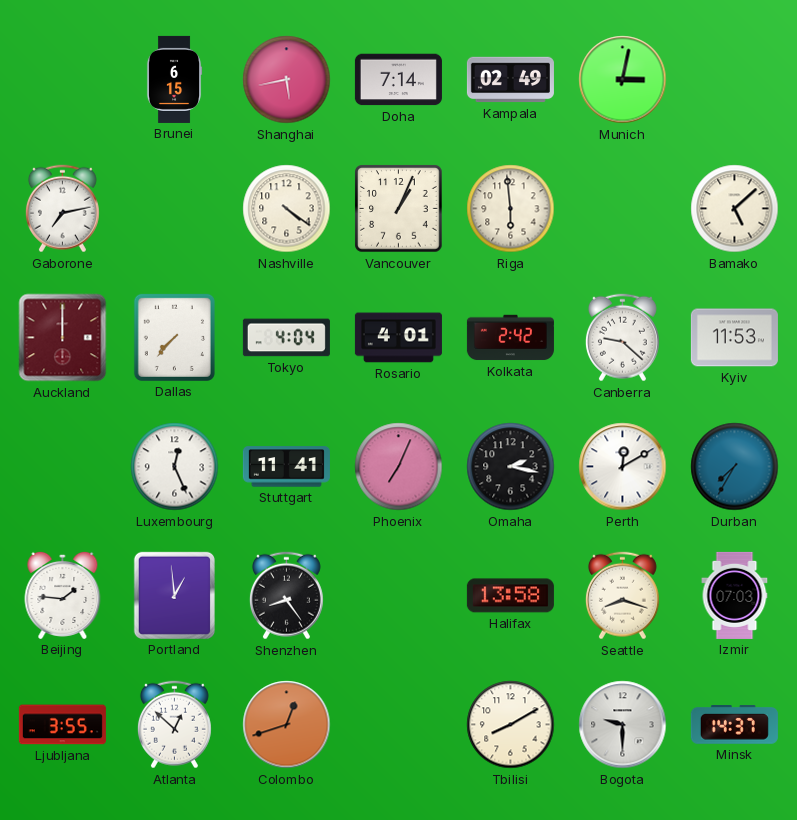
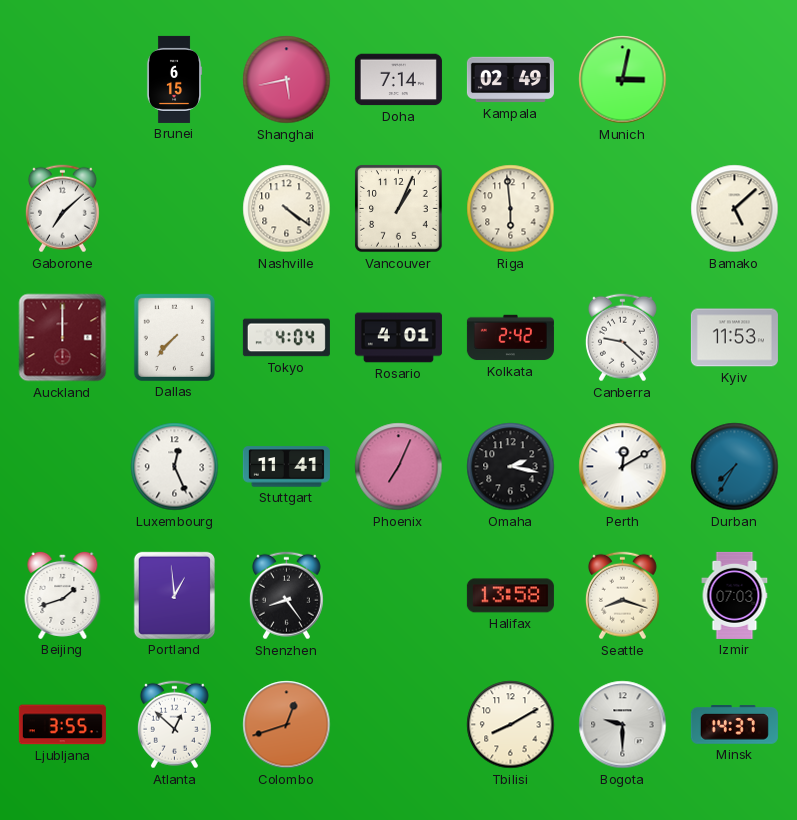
Gaborone: 7:13 -> 7:08
Beijing: 1:46 -> 1:42
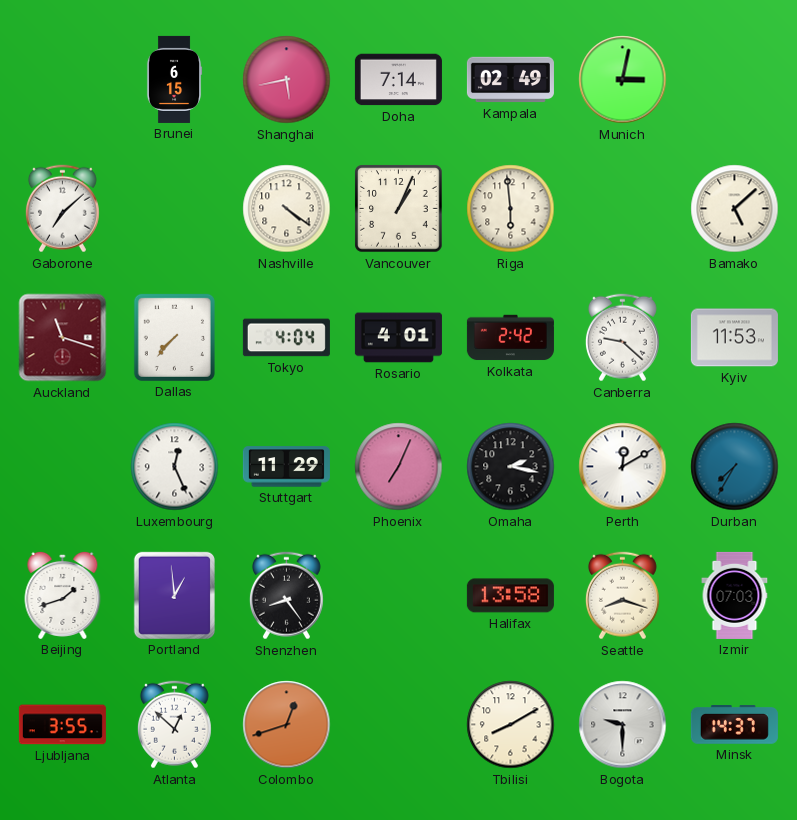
Auckland: 12:00 -> 11:18
Stuttgart: 11:41 -> 11:29
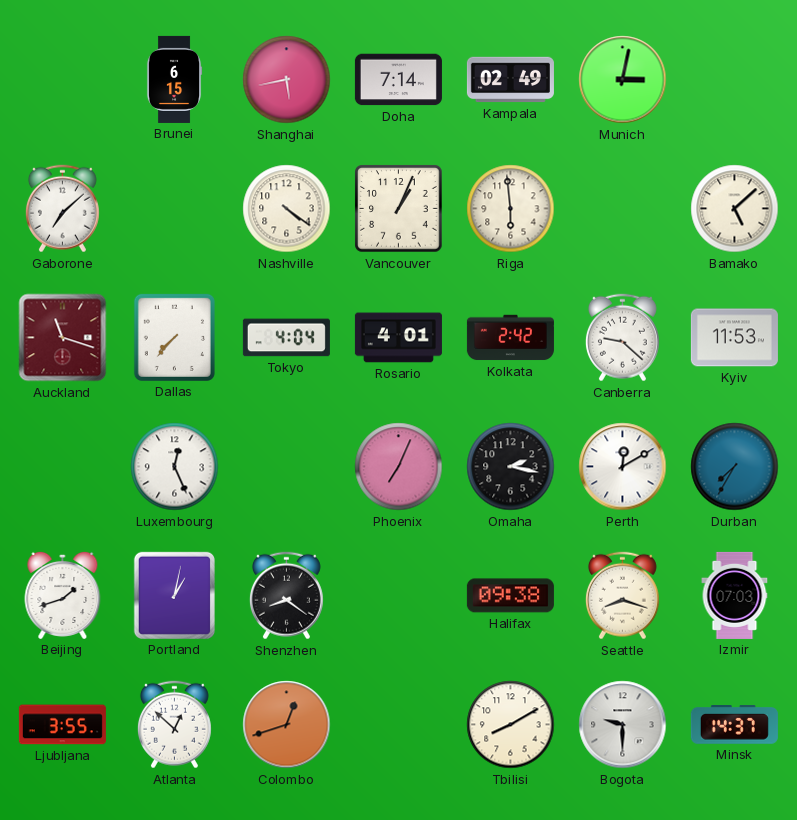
Stuttgart: 11:29 -> none
Portland: 12:59 -> 1:02
Shenzhen: 8:24 -> 8:21
Halifax: 13:58 -> 09:38
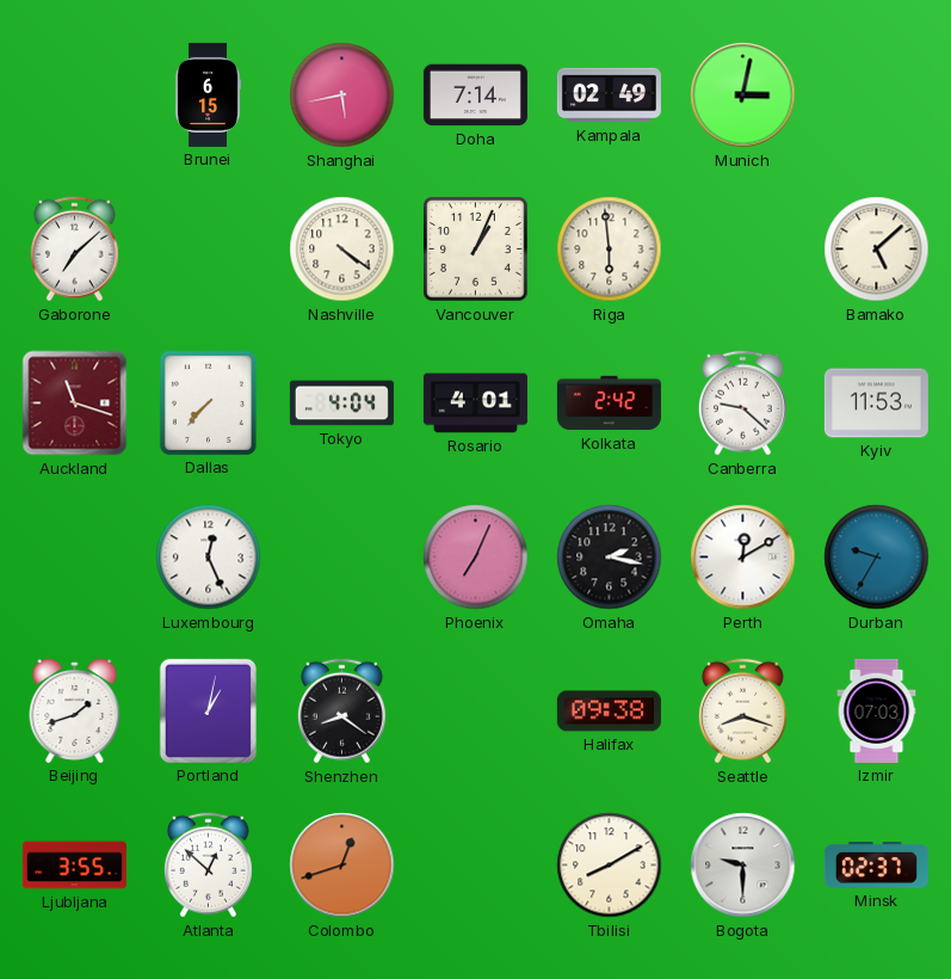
Durban: 7:35 -> 9:35
Minsk: 14:37 -> 02:37
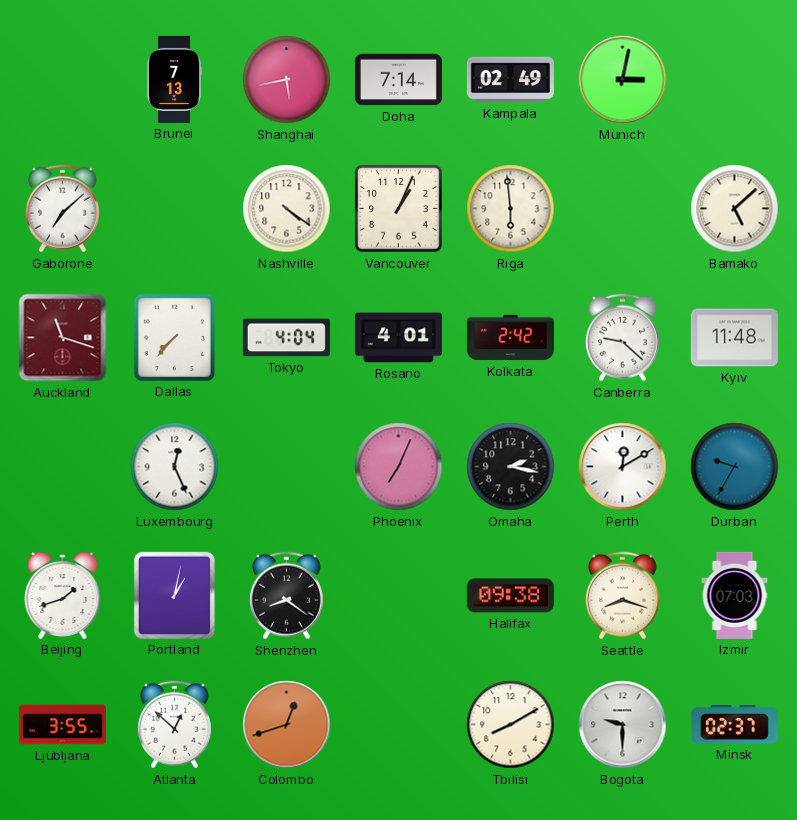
Brunei: 6:15 -> 7:13
Kyiv: 11:53 -> 11:48
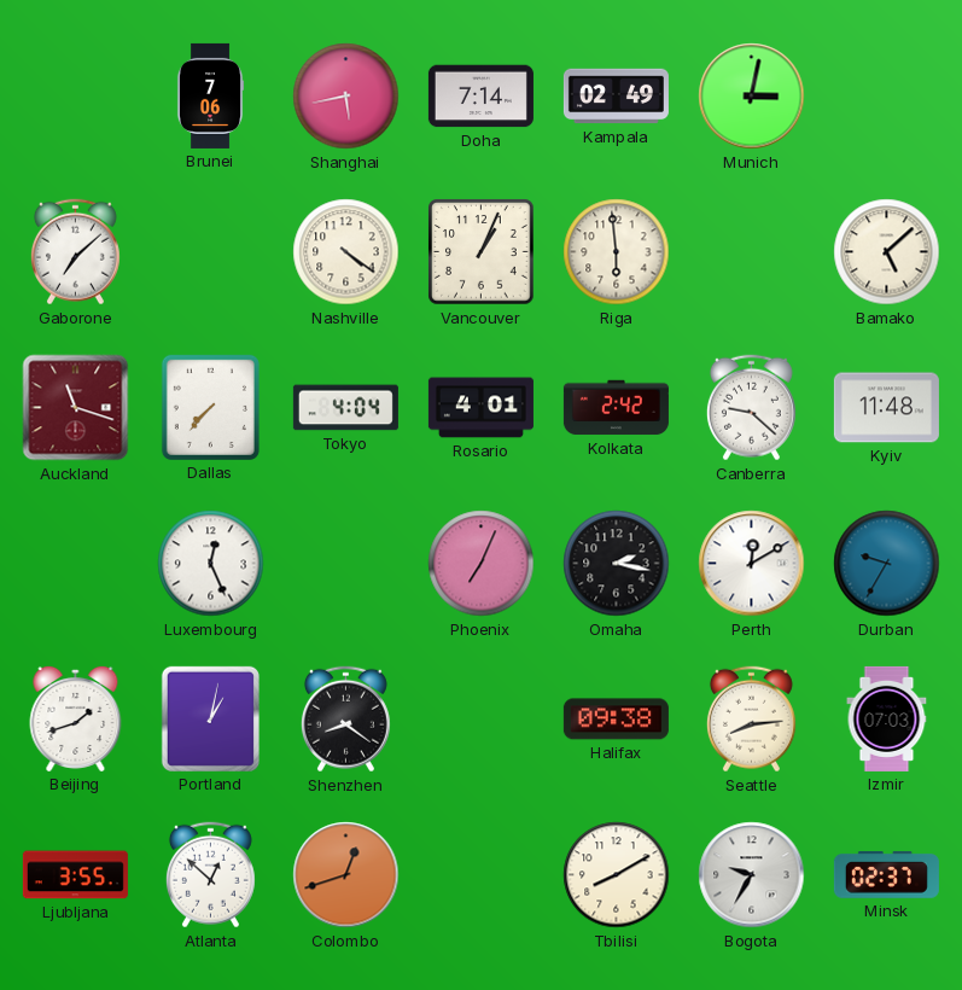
Brunei: 7:13 -> 7:06
Seattle: 8:18 -> 8:14
Bogota: 9:30 -> 9:35
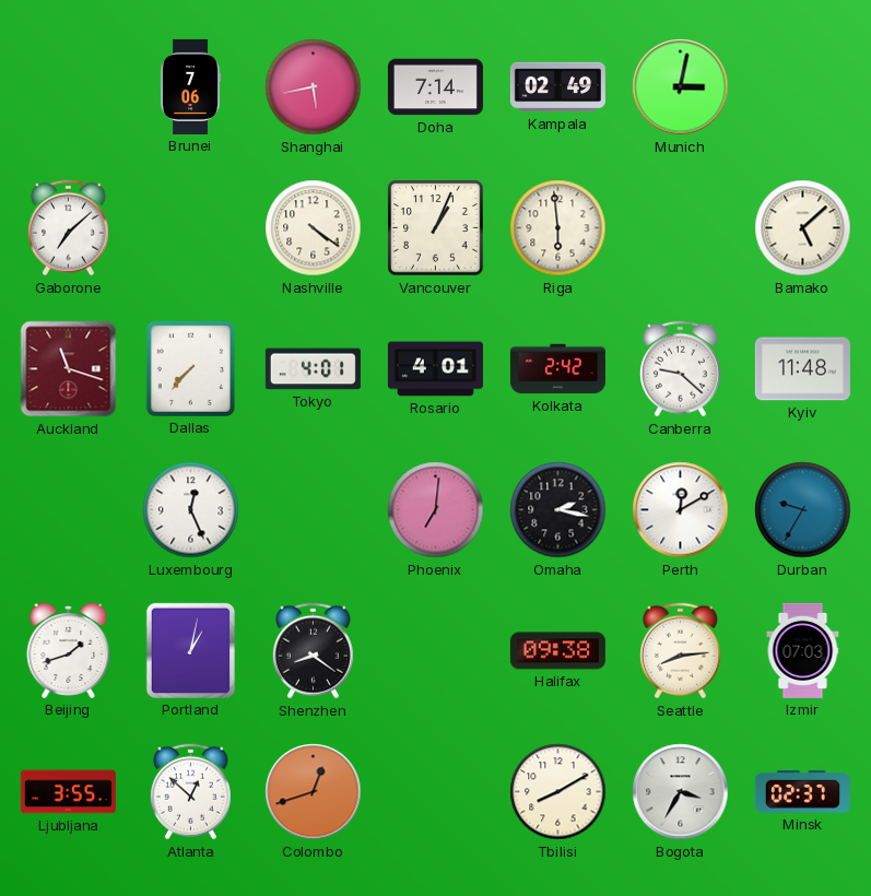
Tokyo: 4:04 -> 4:01
Phoenix: 7:04 -> 7:01
Bogota: 9:35 -> 3:35
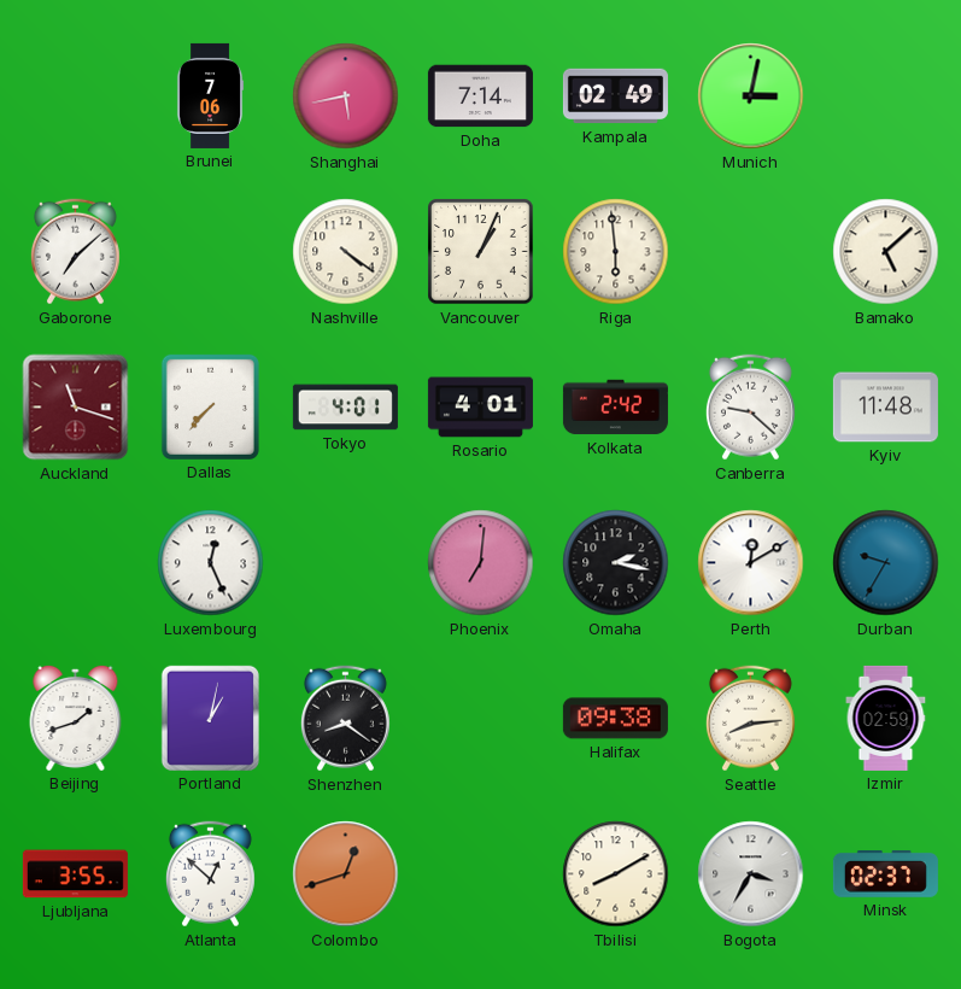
Izmir: 07:03 -> 02:59
